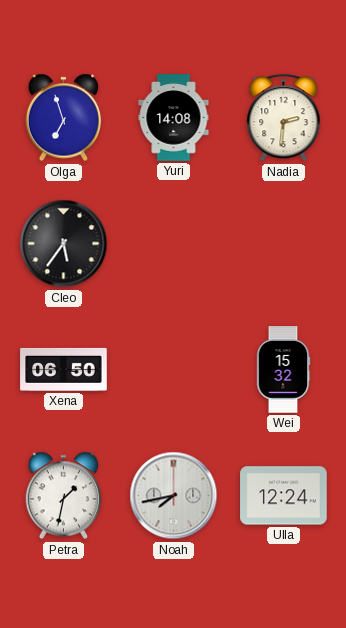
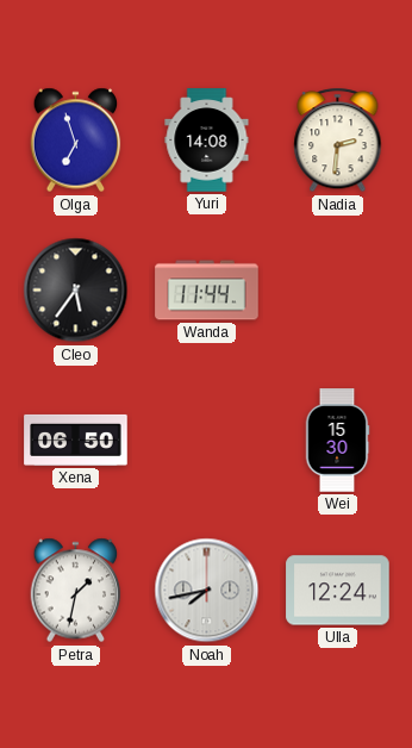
Wanda: none -> 11:44
Wei: 15:32 -> 15:30
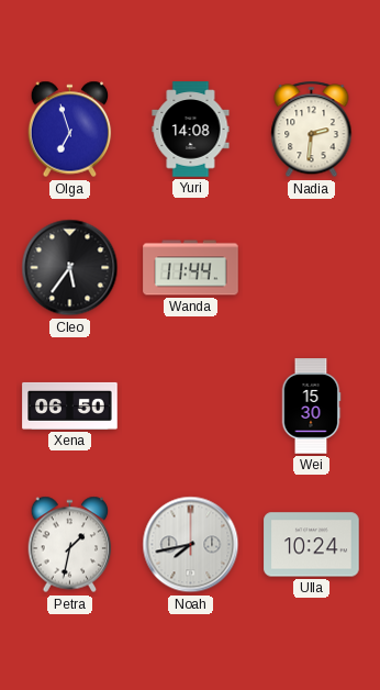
Ulla: 12:24 -> 10:24
